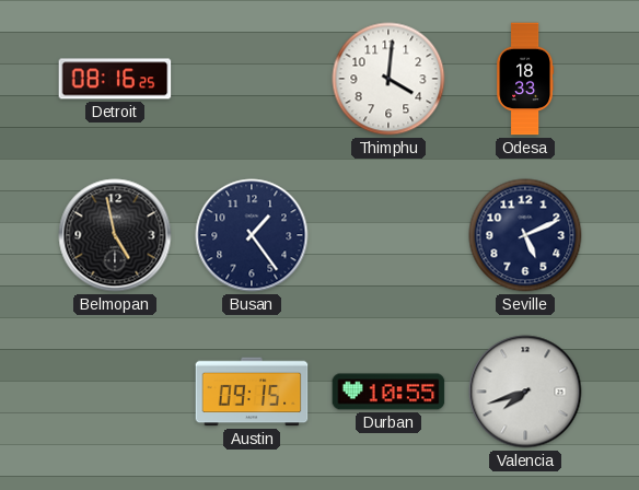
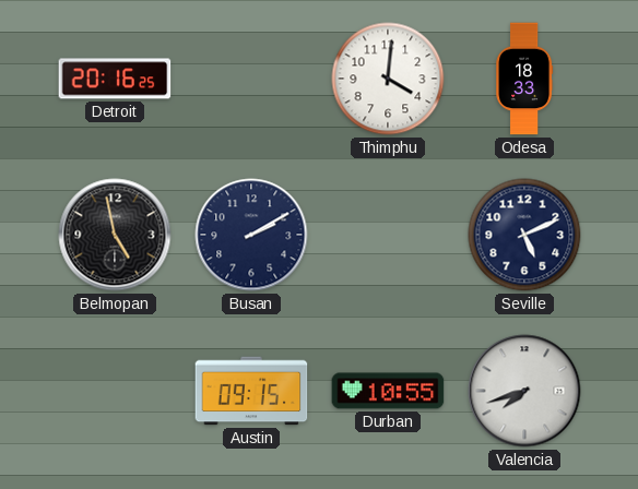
Detroit: 08:16 -> 20:16
Busan: 1:24 -> 2:10
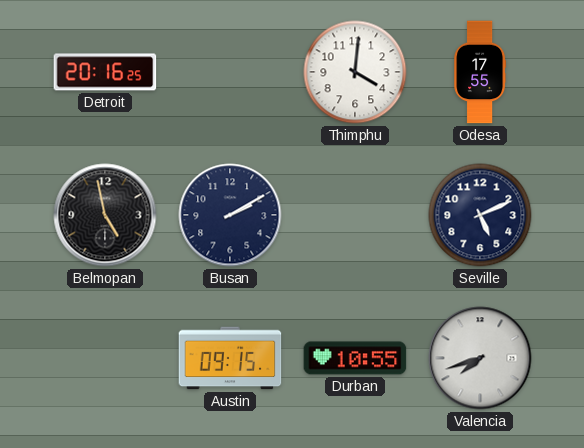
Odesa: 18:33 -> 17:55
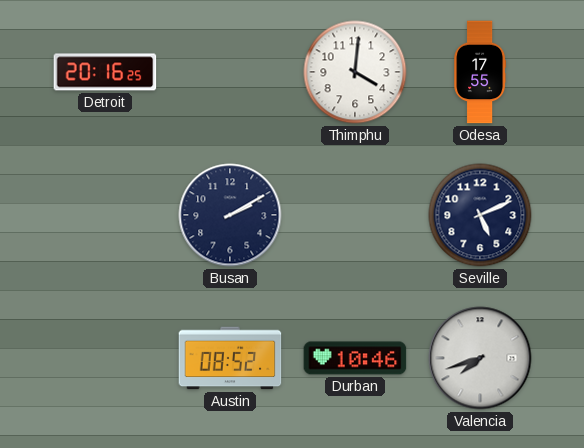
Belmopan: 4:58 -> none
Austin: 09:15 -> 08:52
Durban: 10:55 -> 10:46
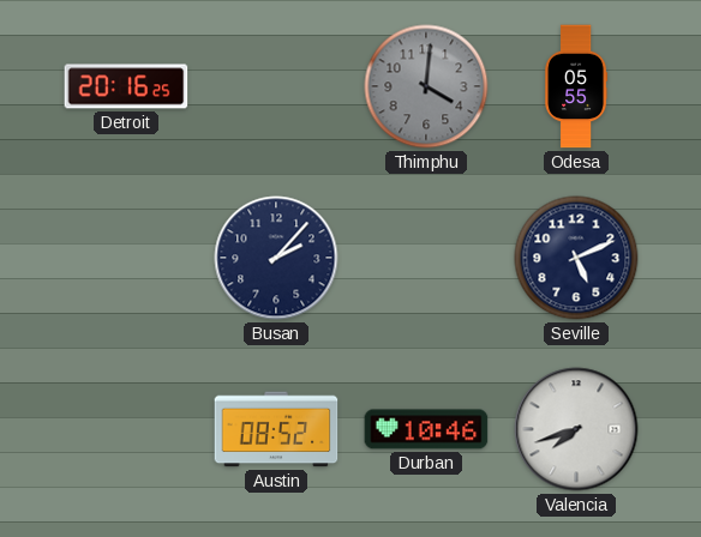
Thimphu dial: white -> grey
Odesa: 17:55 -> 05:55
Busan: 2:10 -> 2:07
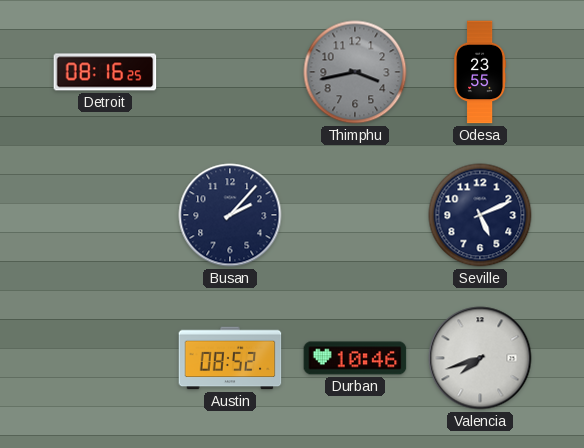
Detroit: 20:16 -> 08:16
Thimphu: 4:01 -> 3:43
Odesa: 05:55 -> 23:55
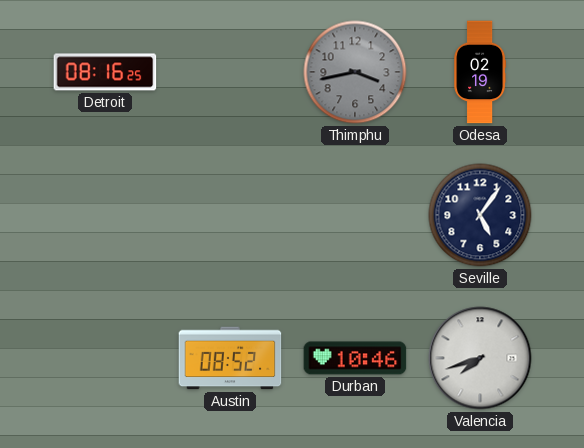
Odesa: 23:55 -> 02:19
Busan: 2:07 -> none
Seville: 5:11 -> 5:06
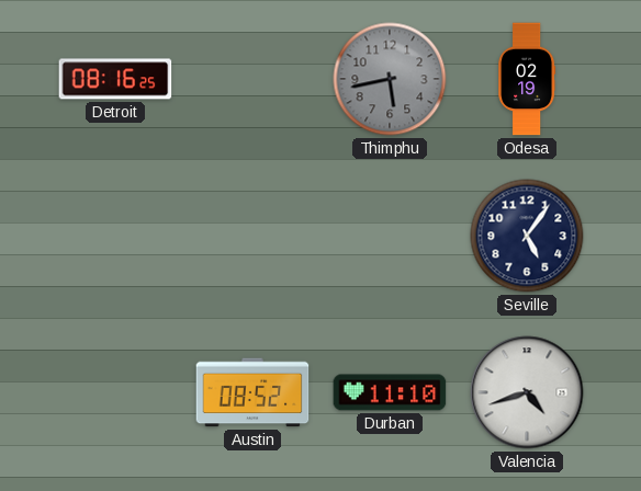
Thimphu: 3:43 -> 5:43
Durban: 10:46 -> 11:10
Valencia: 7:42 -> 4:42
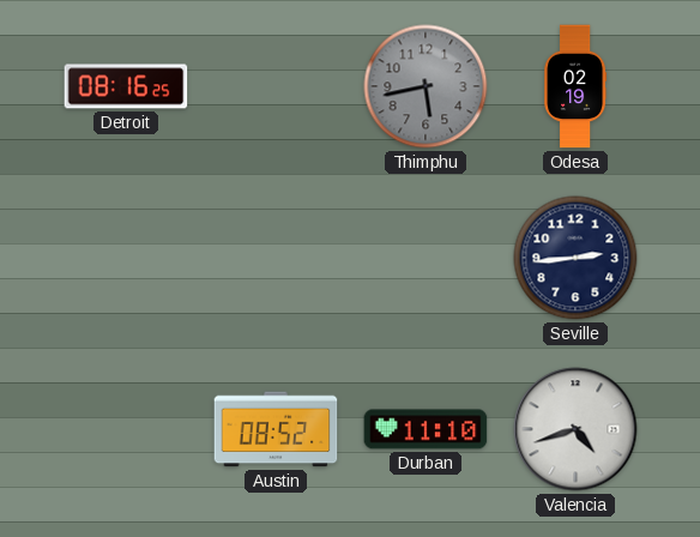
Seville: 5:06 -> 2:44
